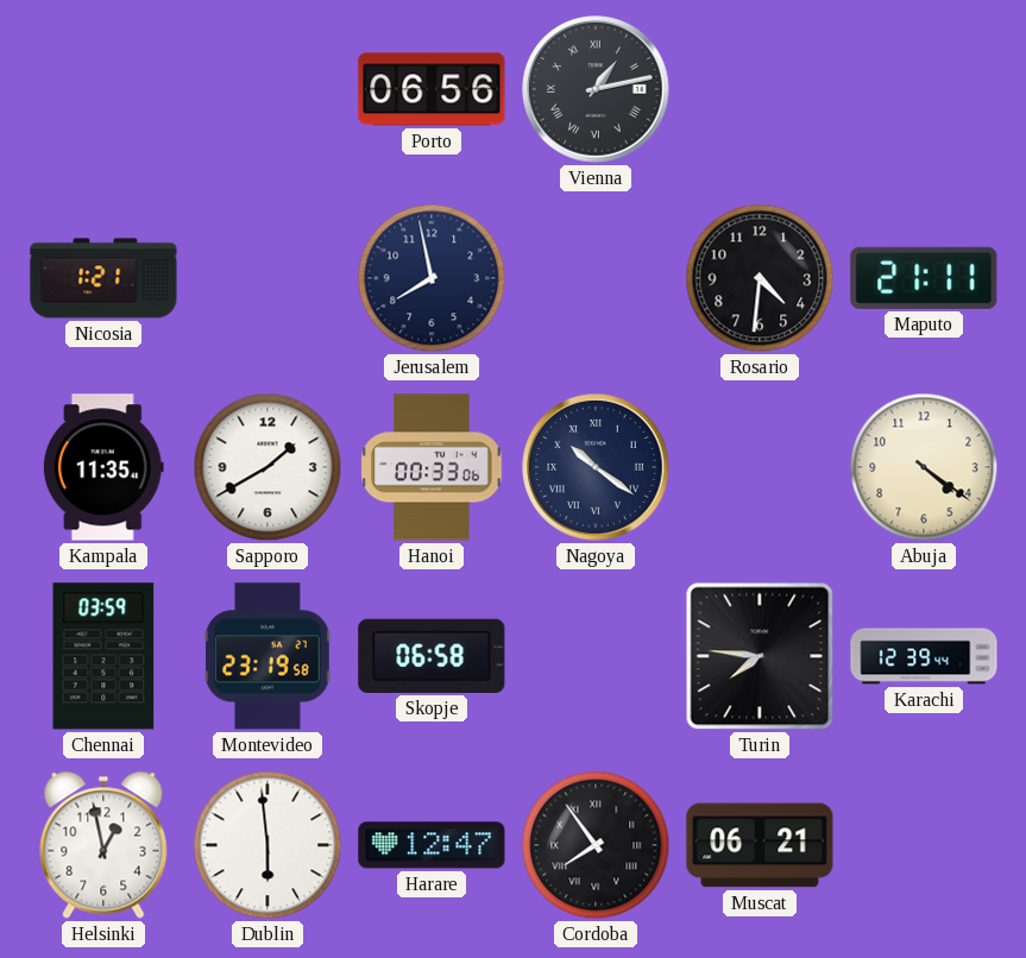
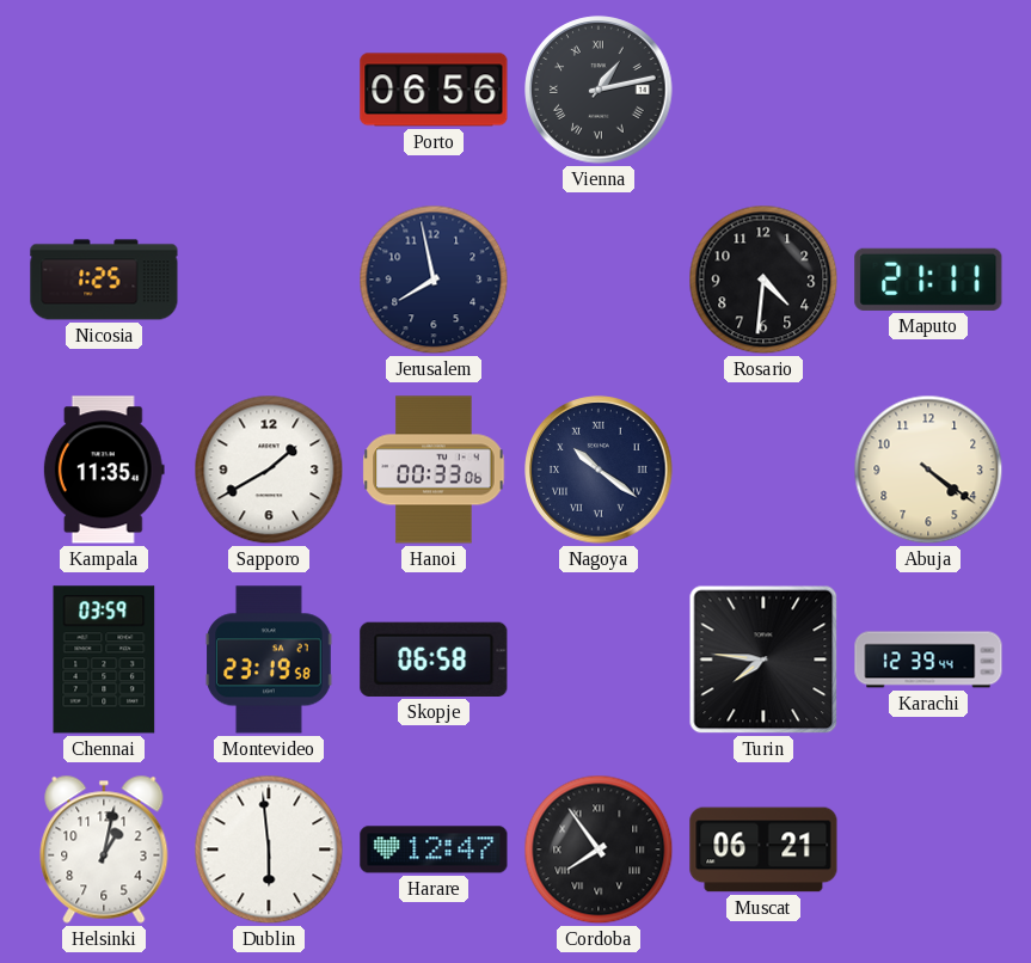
Nicosia: 1:21 -> 1:25
Helsinki: 12:58 -> 1:02
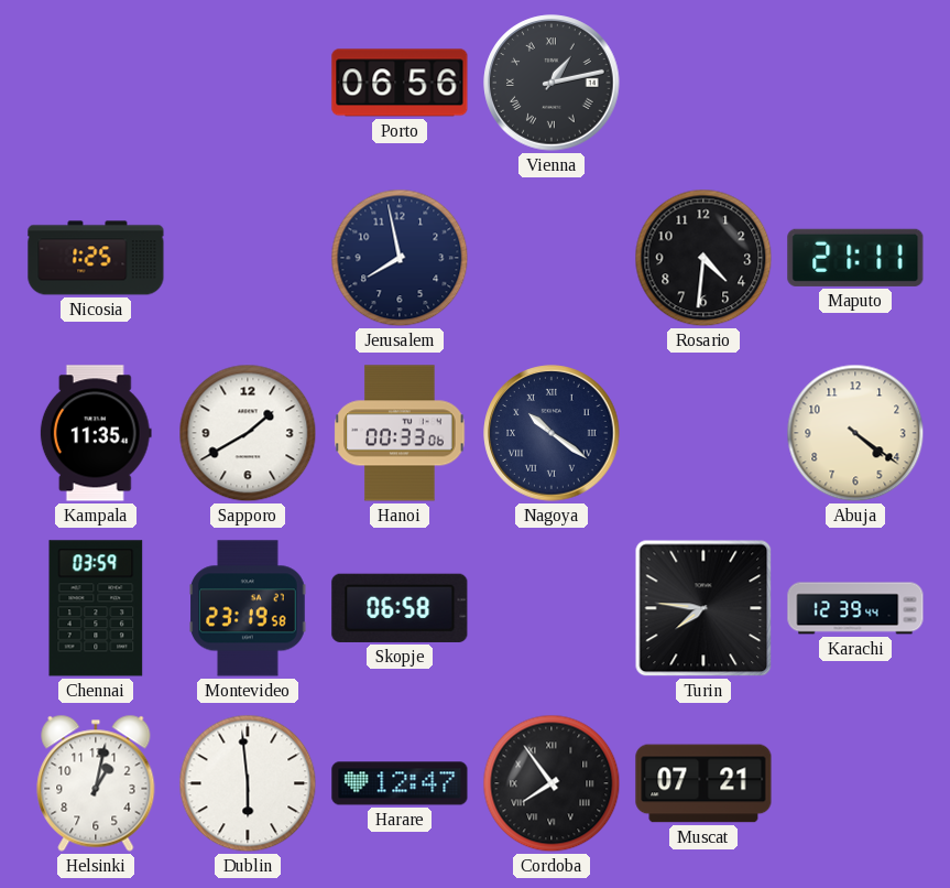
Muscat: 06:21 -> 07:21
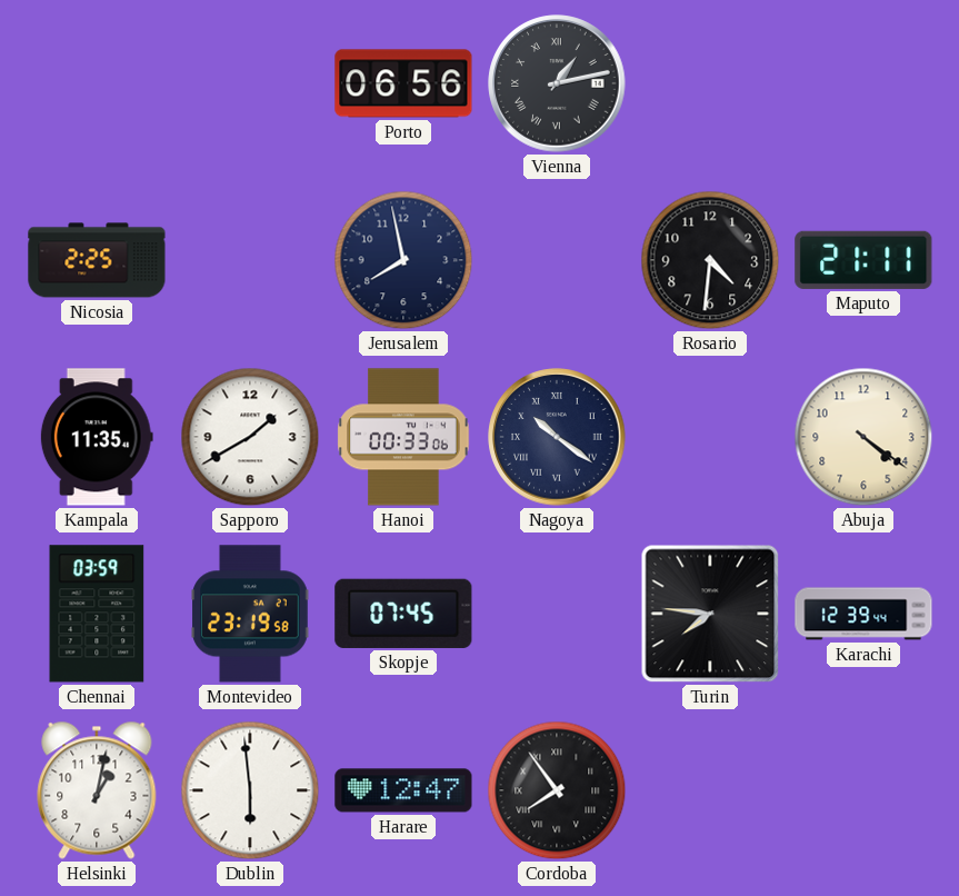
Nicosia: 1:25 -> 2:25
Skopje: 06:58 -> 07:45
Muscat: 07:21 -> none
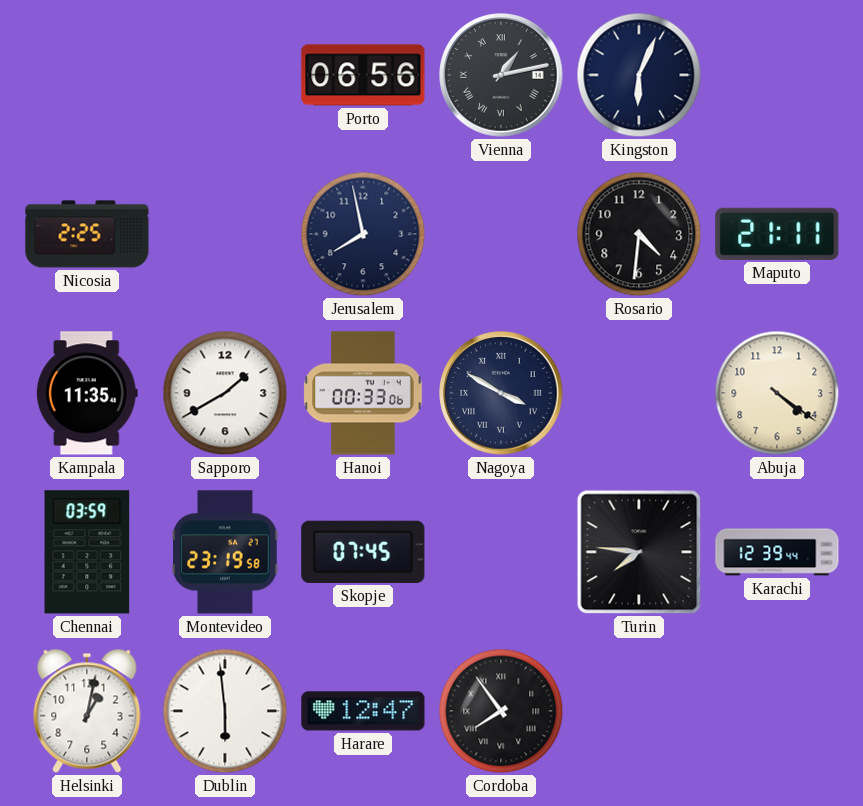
Kingston: none -> 6:04
Nagoya: 10:21 -> 3:50
